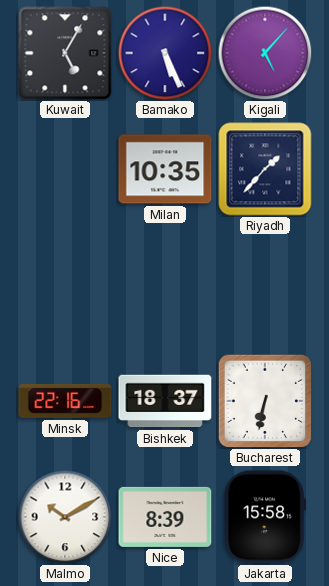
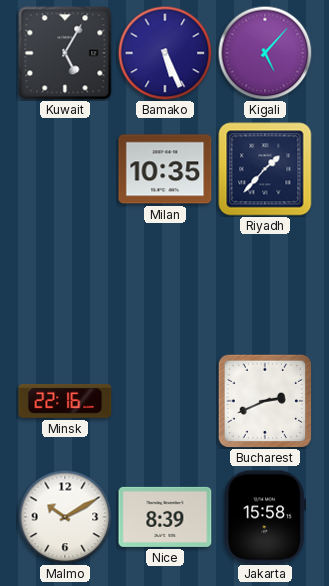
Bishkek: 18:37 -> none
Bucharest: 6:32 -> 2:41
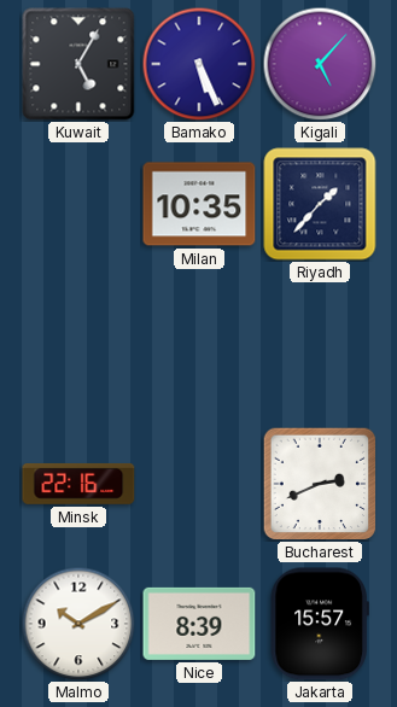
Jakarta: 15:58 -> 15:57
